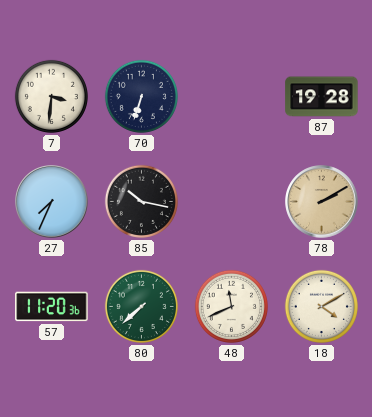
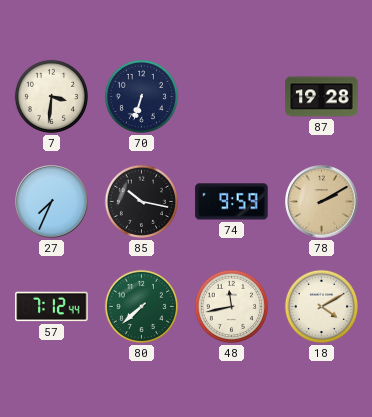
74: none -> 9:59
57: 11:20 -> 7:12
48: 11:41 -> 11:43
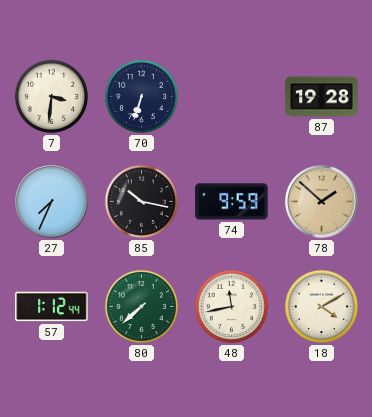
78: 2:10 -> 1:52
57: 7:12 -> 1:12
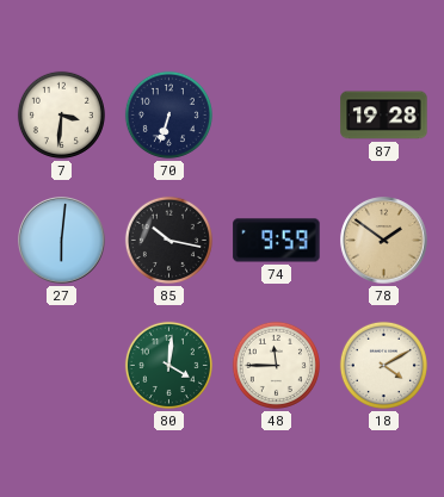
27: 7:34 -> 6:01
78: 1:52 -> 1:51
57: 1:12 -> none
80: 7:38 -> 4:01
48: 11:43 -> 11:45
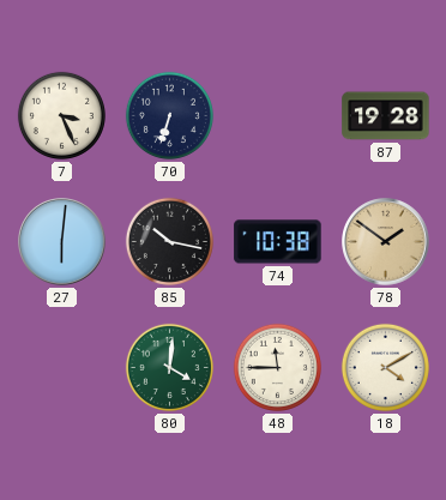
7: 3:31 -> 3:26
74: 9:59 -> 10:38
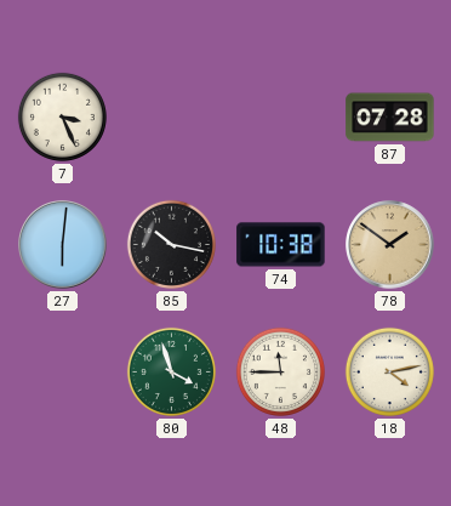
70: 6:33 -> none
87: 19:28 -> 07:28
80: 4:01 -> 3:57
18: 4:10 -> 4:13
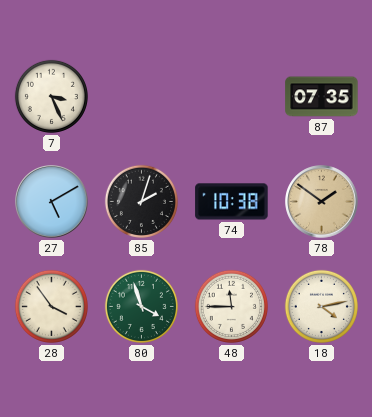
87: 07:28 -> 07:35
27: 6:01 -> 5:10
85: 10:17 -> 2:03
28: none -> 3:54
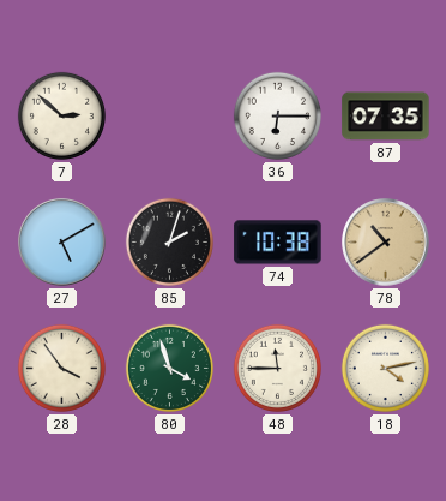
7: 3:26 -> 2:52
36: none -> 6:15
78: 1:51 -> 10:39
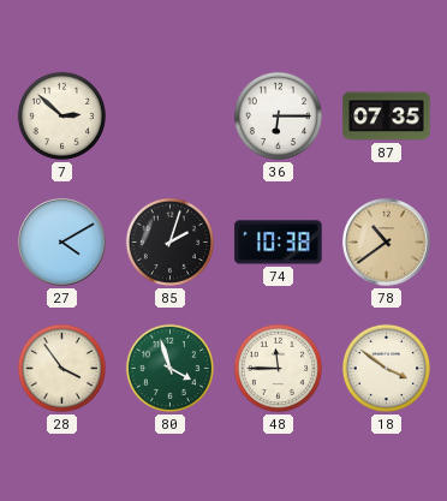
27: 5:10 -> 4:10
18: 4:13 -> 3:51
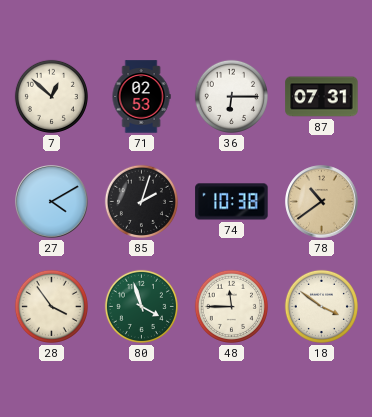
7: 2:52 -> 12:52
71: none -> 02:53
87: 07:35 -> 07:31
